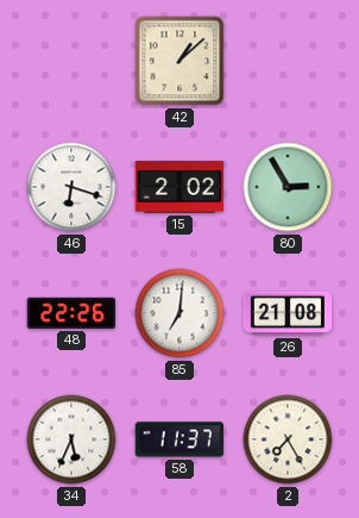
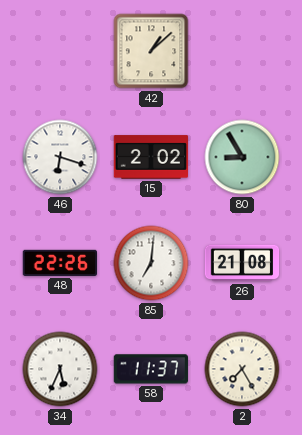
80: 2:55 -> 8:55
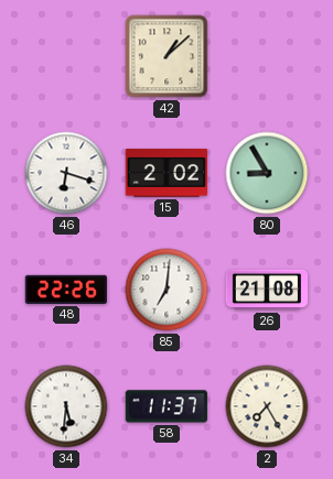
34: 5:34 -> 5:31
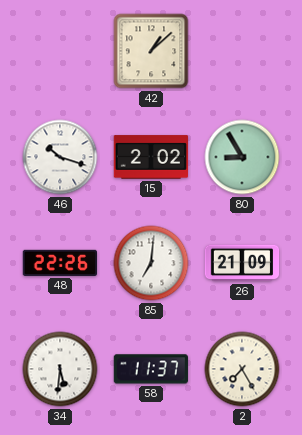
46: 6:18 -> 10:18
26: 21:08 -> 21:09
